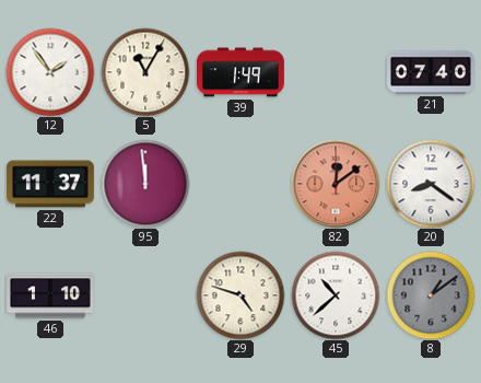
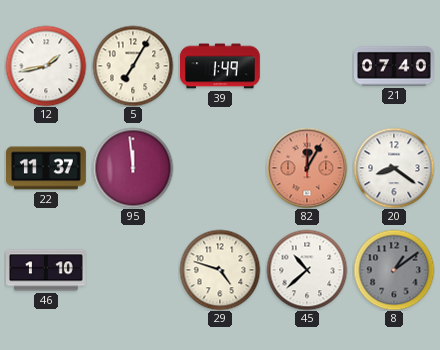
12: 1:54 -> 1:43
5: 11:05 -> 7:05
82: 12:09 -> 12:05
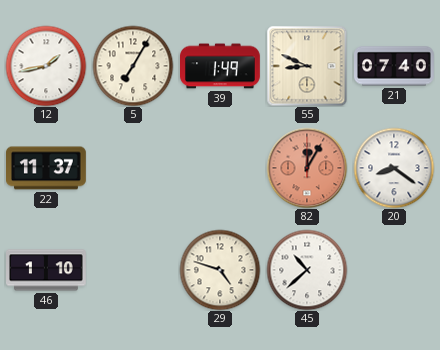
55: none -> 8:49
95: 11:59 -> none
8: 1:09 -> none
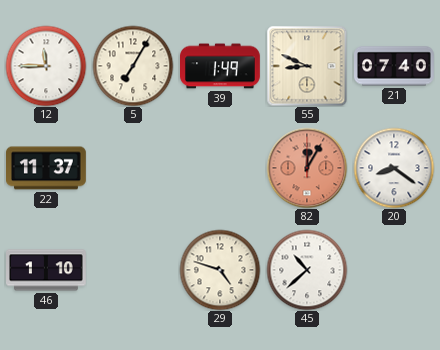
12: 1:43 -> 11:45
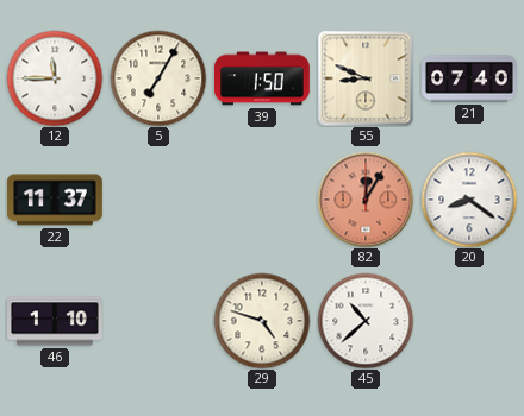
39: 1:49 -> 1:50
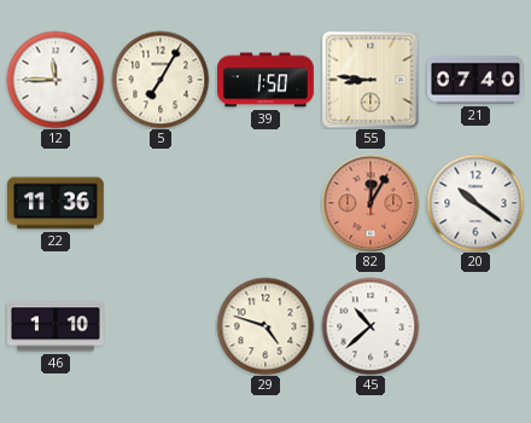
55: 8:49 -> 8:46
22: 11:37 -> 11:36
20: 8:21 -> 10:21
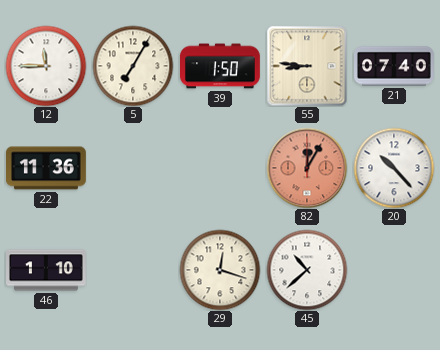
20: 10:21 -> 10:23
29: 4:48 -> 12:18
